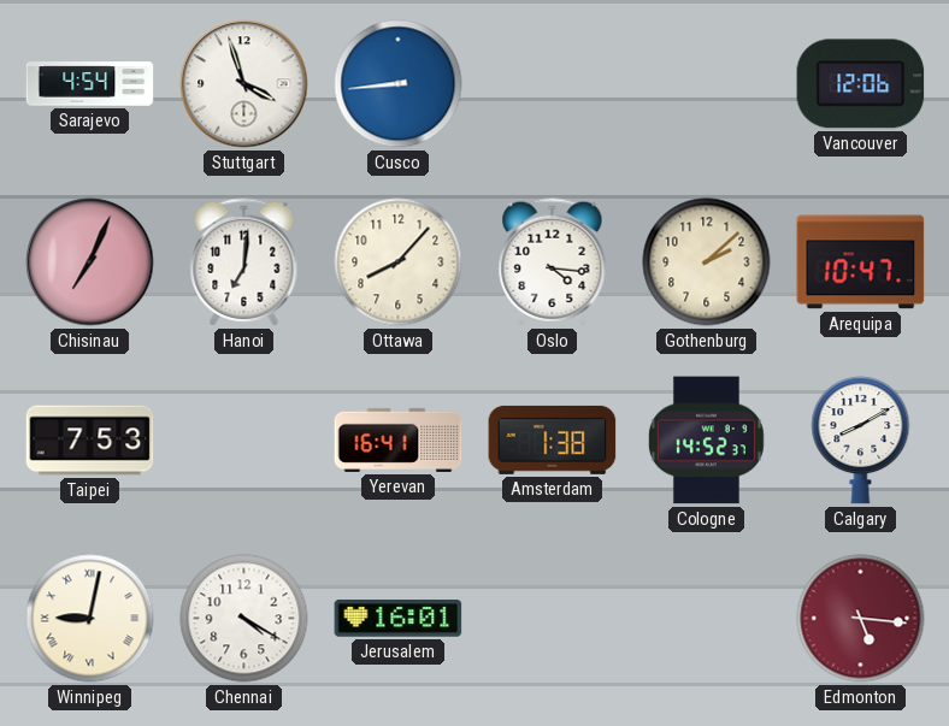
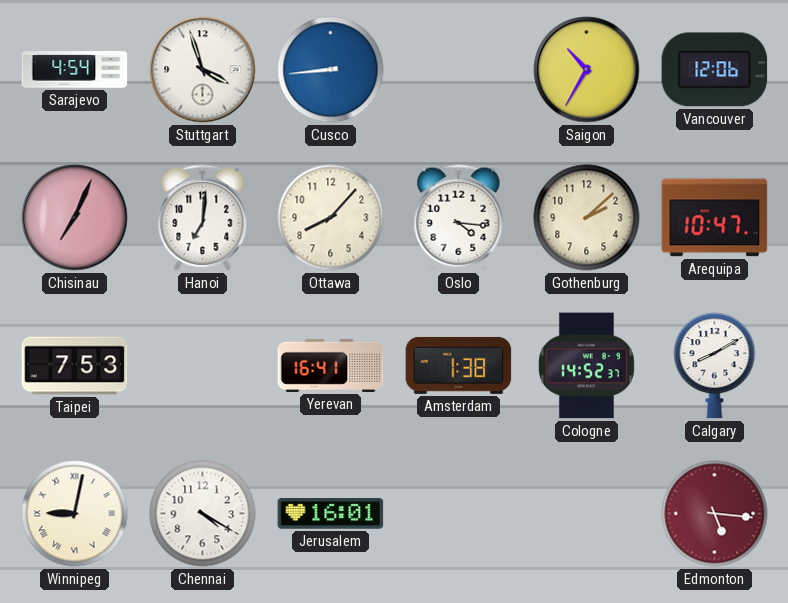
Saigon: none -> 10:35
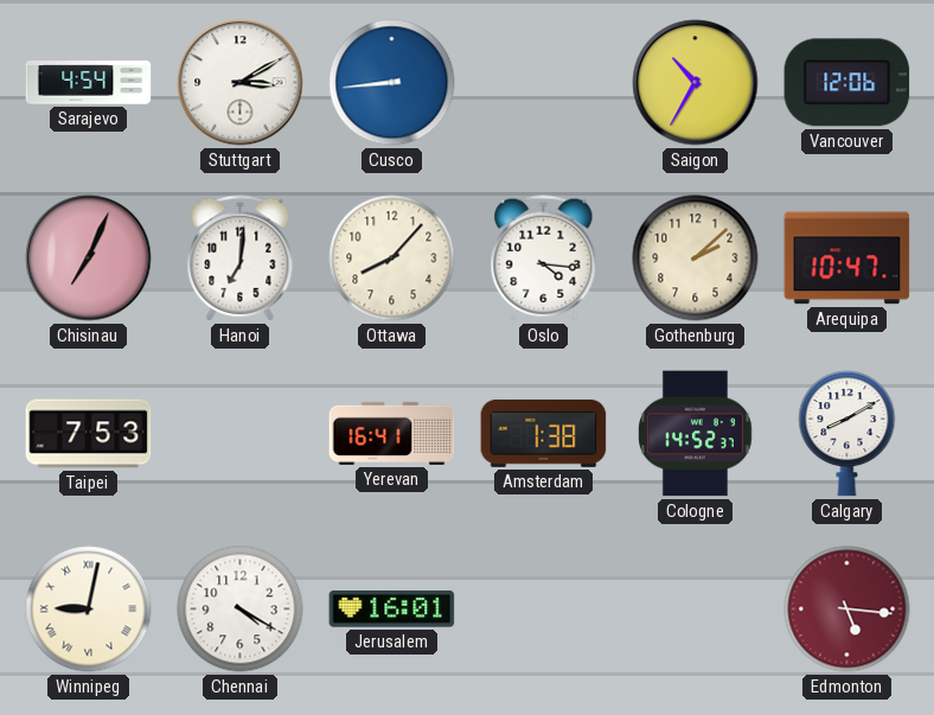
Stuttgart: 3:57 -> 3:10
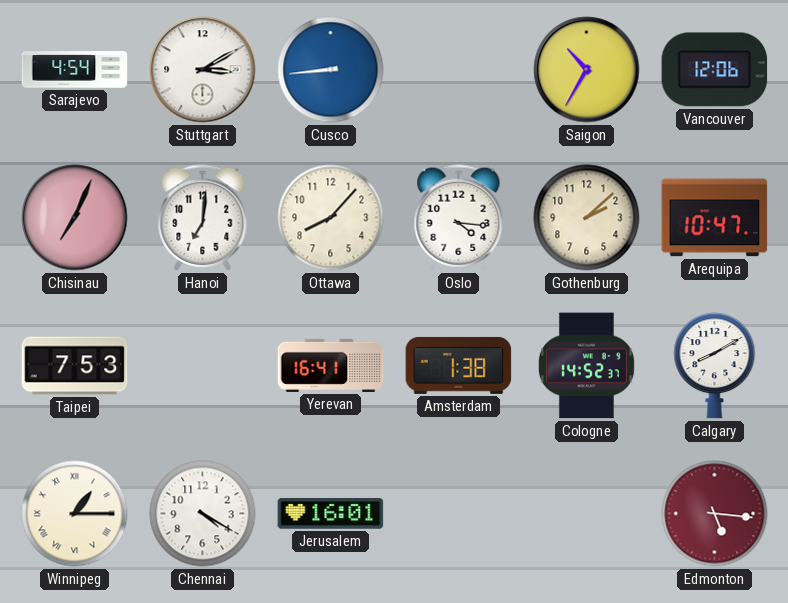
Winnipeg: 9:02 -> 1:15
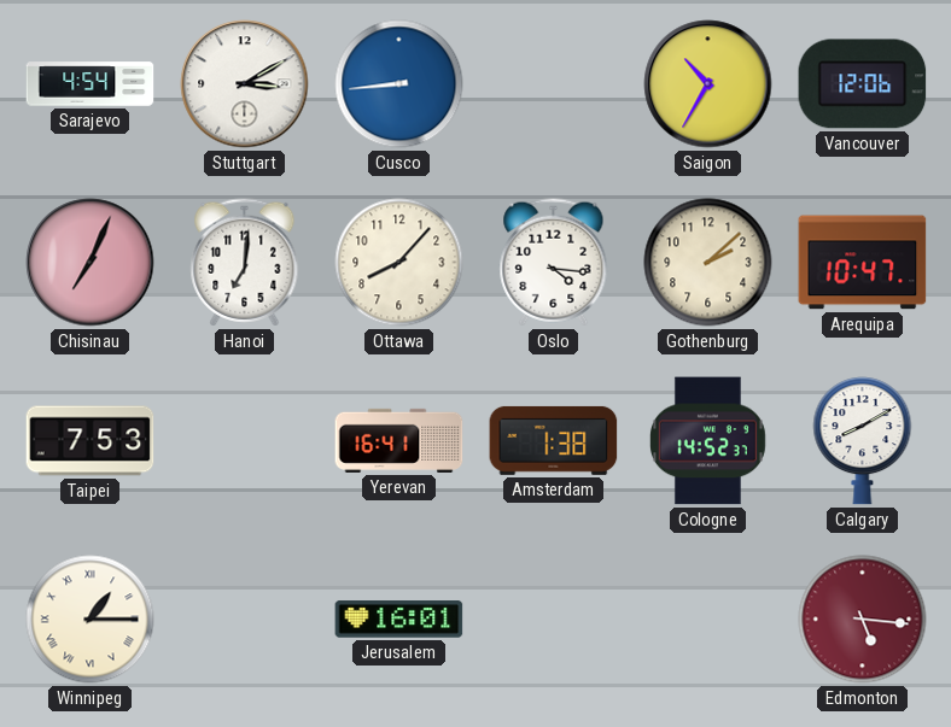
Chennai: 4:20 -> none
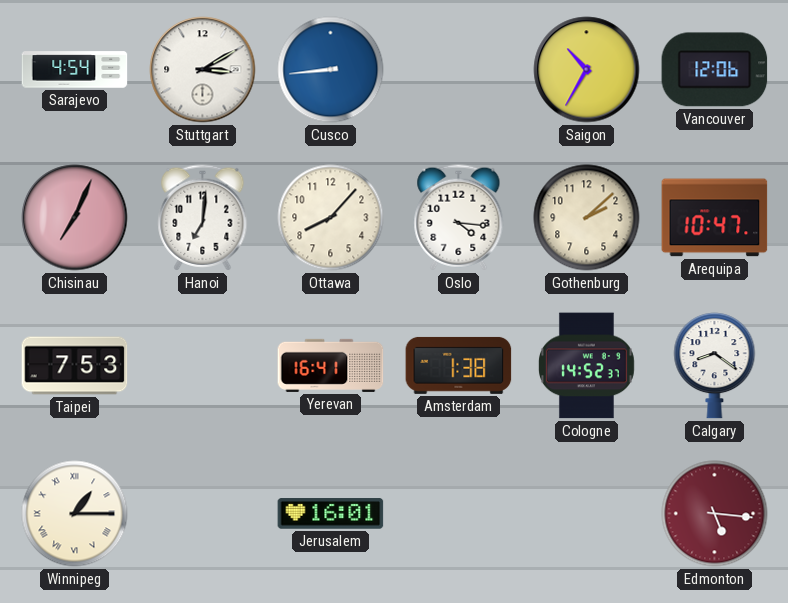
Calgary: 8:10 -> 8:21
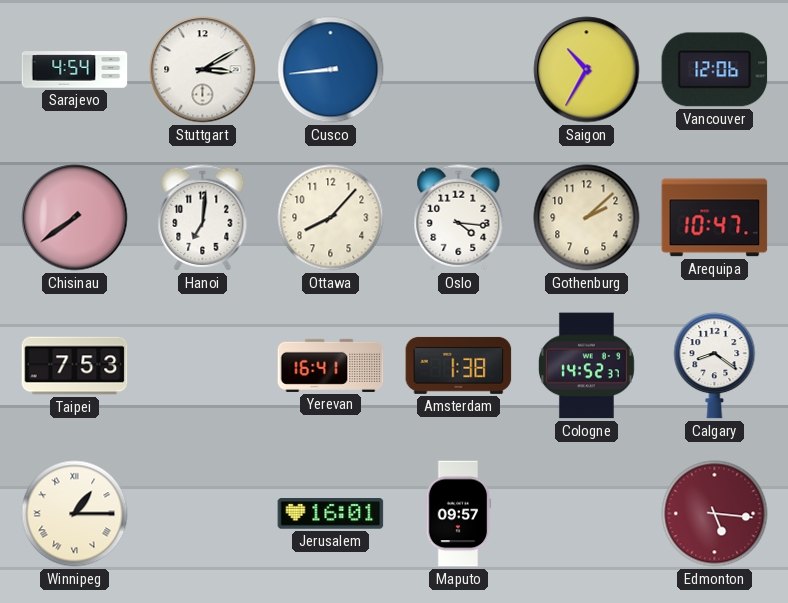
Chisinau: 7:04 -> 7:39
Maputo: none -> 09:57
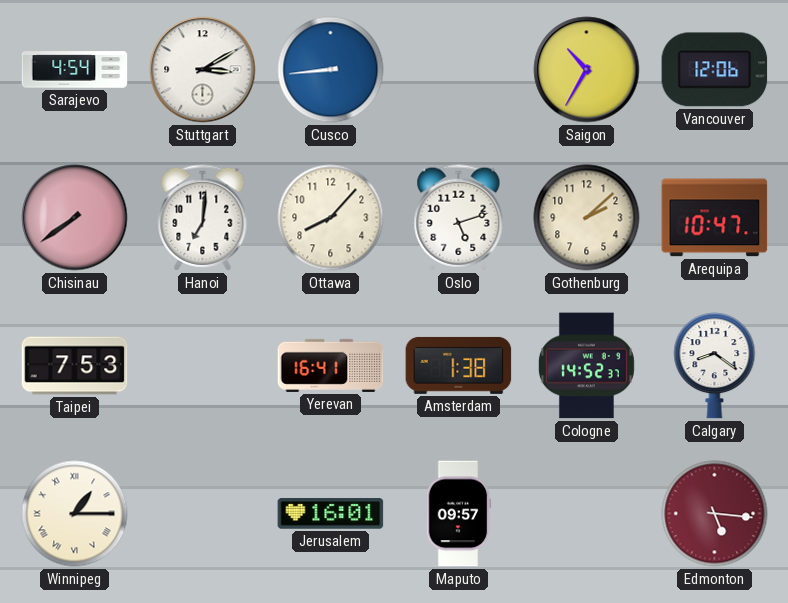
Oslo: 4:16 -> 5:12
